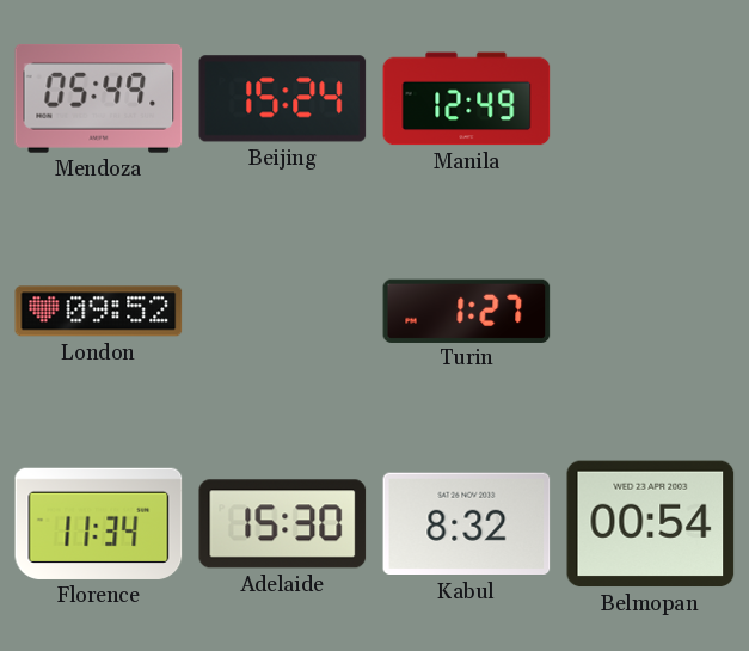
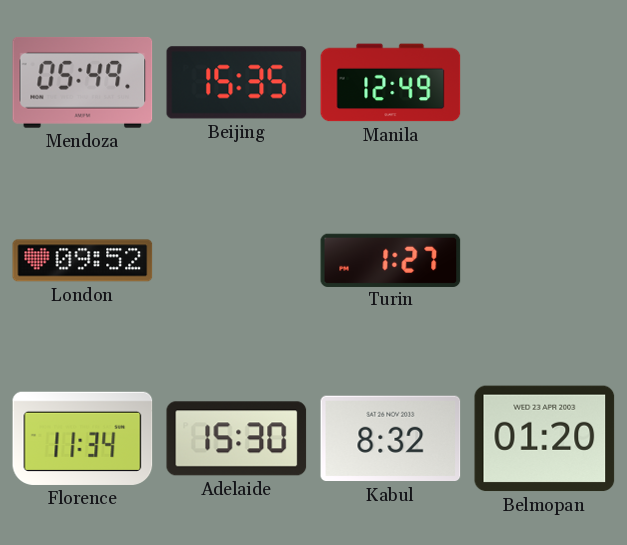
Beijing: 15:24 -> 15:35
Belmopan: 00:54 -> 01:20
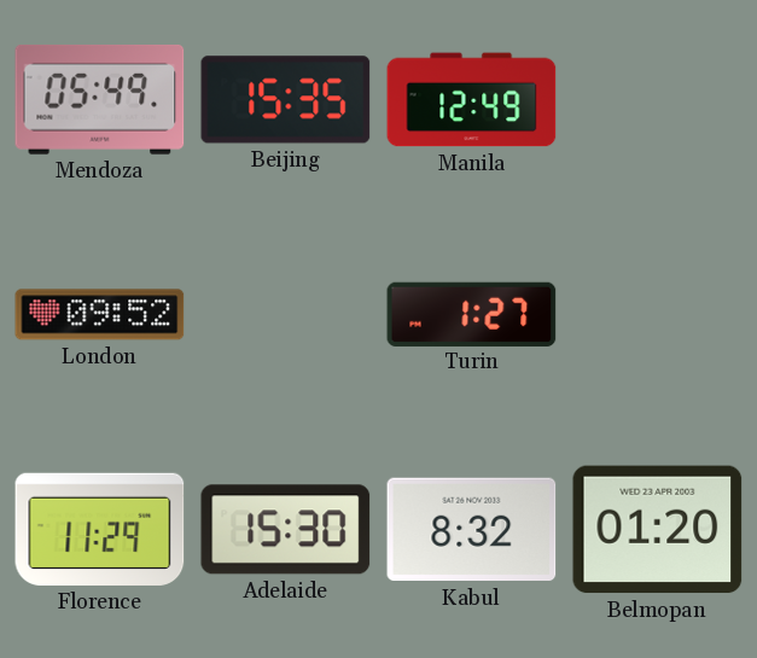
Florence: 11:34 -> 11:29
